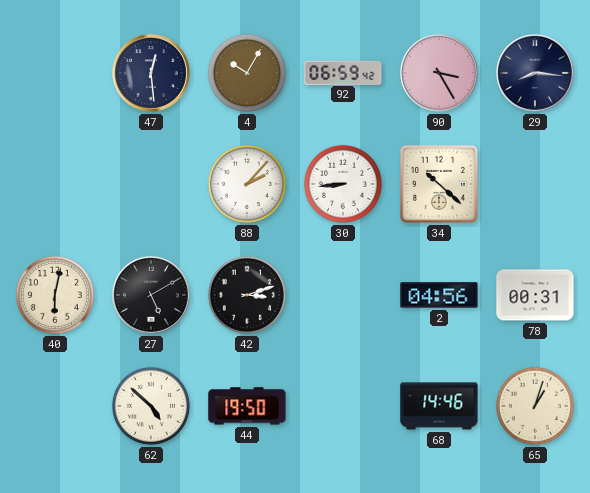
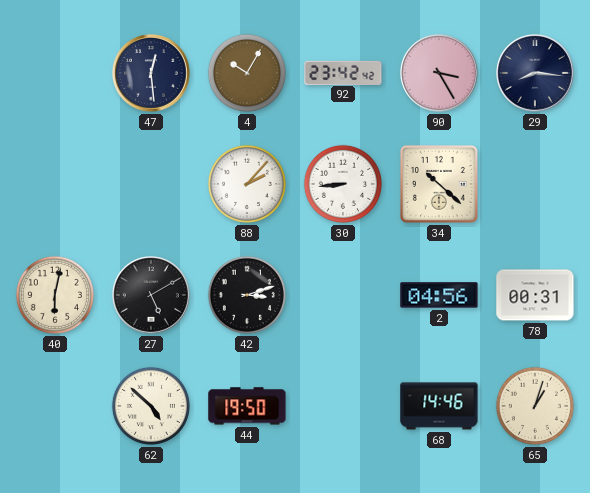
92: 06:59 -> 23:42
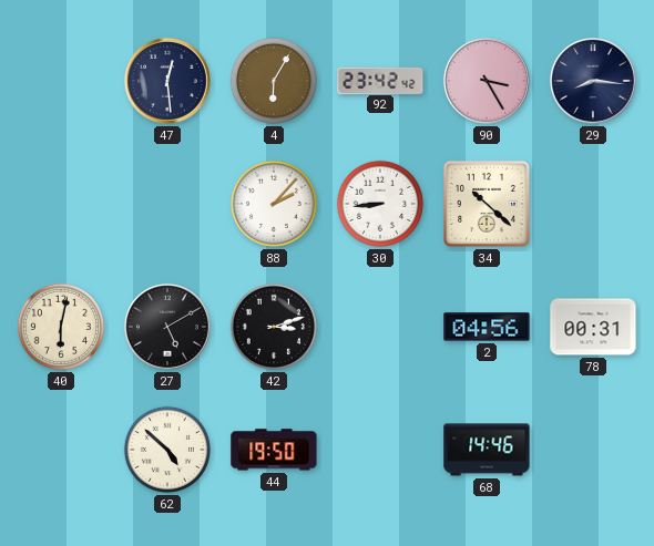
4: 10:05 -> 6:05
65: 1:03 -> none
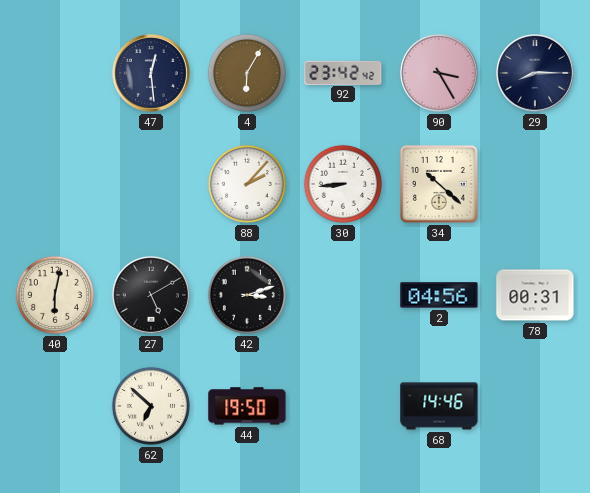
29: 8:16 -> 8:15
62: 4:52 -> 6:52
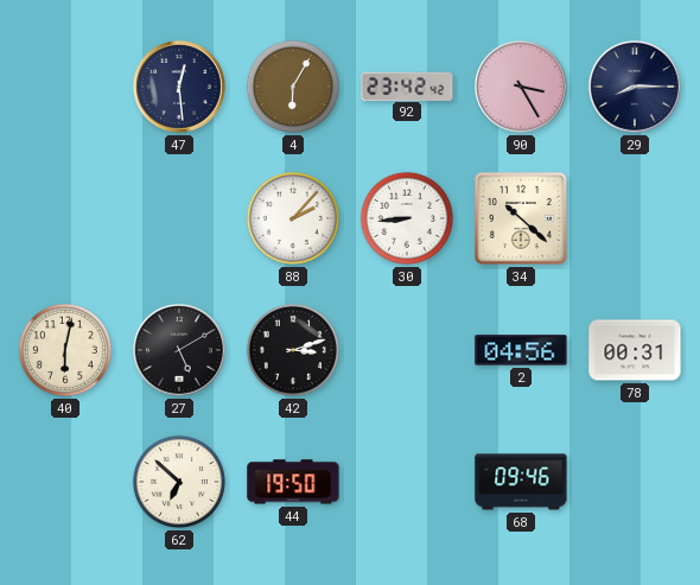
68: 14:46 -> 09:46
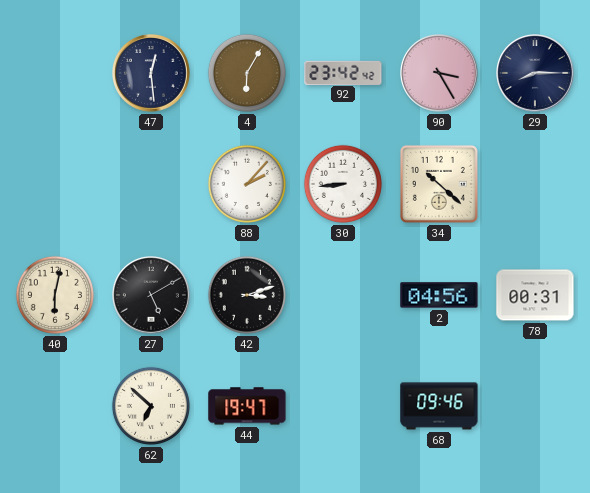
44: 19:50 -> 19:47
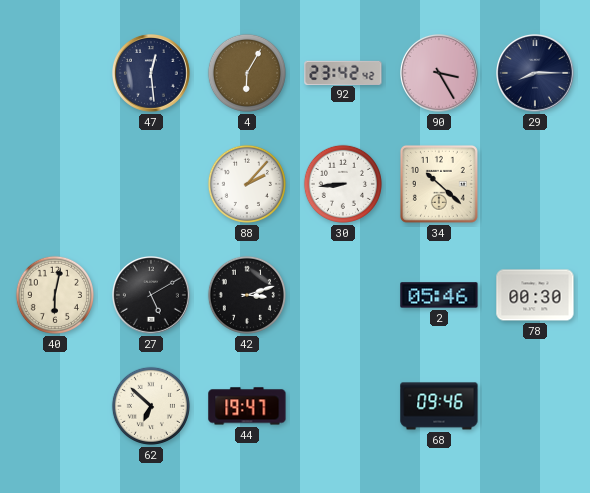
2: 04:56 -> 05:46
78: 00:31 -> 00:30
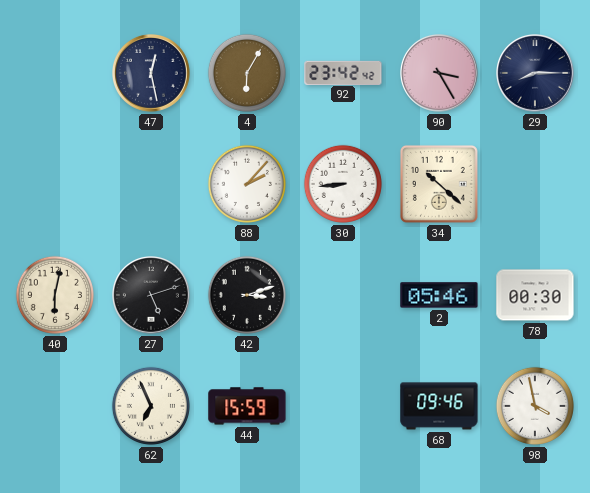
47: 12:29 -> 12:28
27: 5:10 -> 5:12
62: 6:52 -> 6:56
44: 19:47 -> 15:59
98: none -> 3:58
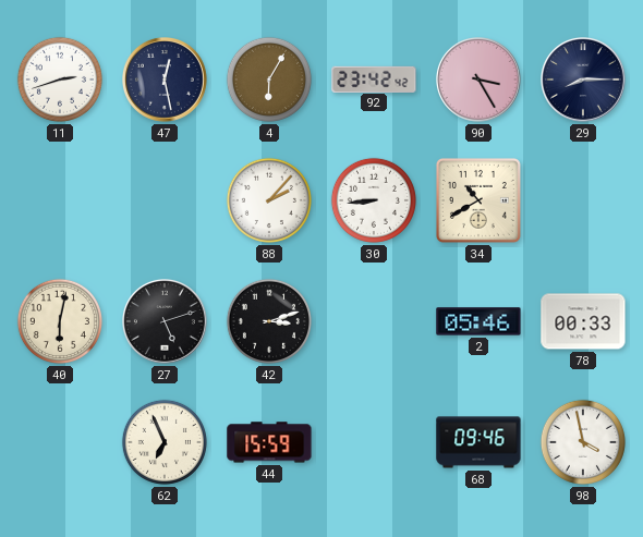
11: none -> 2:42
34: 10:22 -> 10:40
78: 00:30 -> 00:33
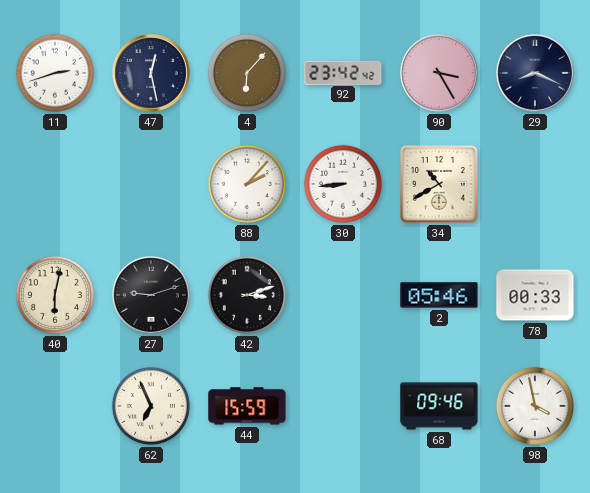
4: 6:05 -> 6:07
29: 8:15 -> 8:19
27: 5:12 -> 9:12
